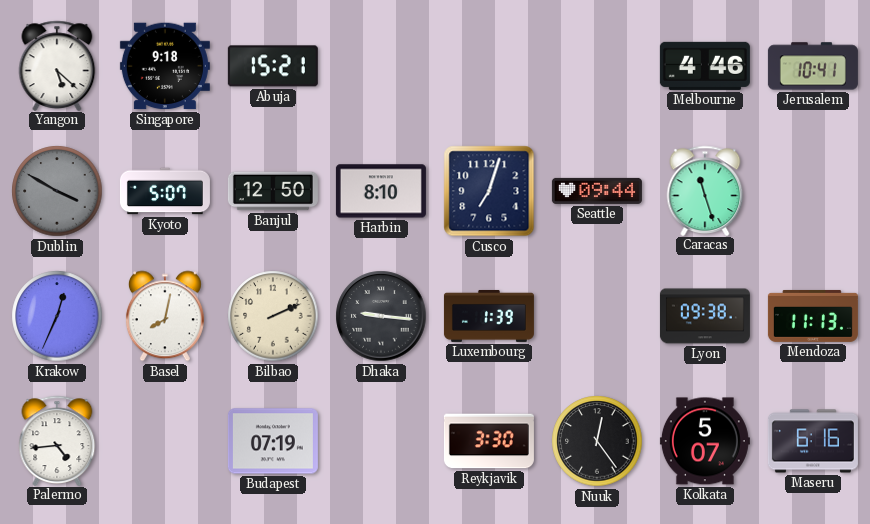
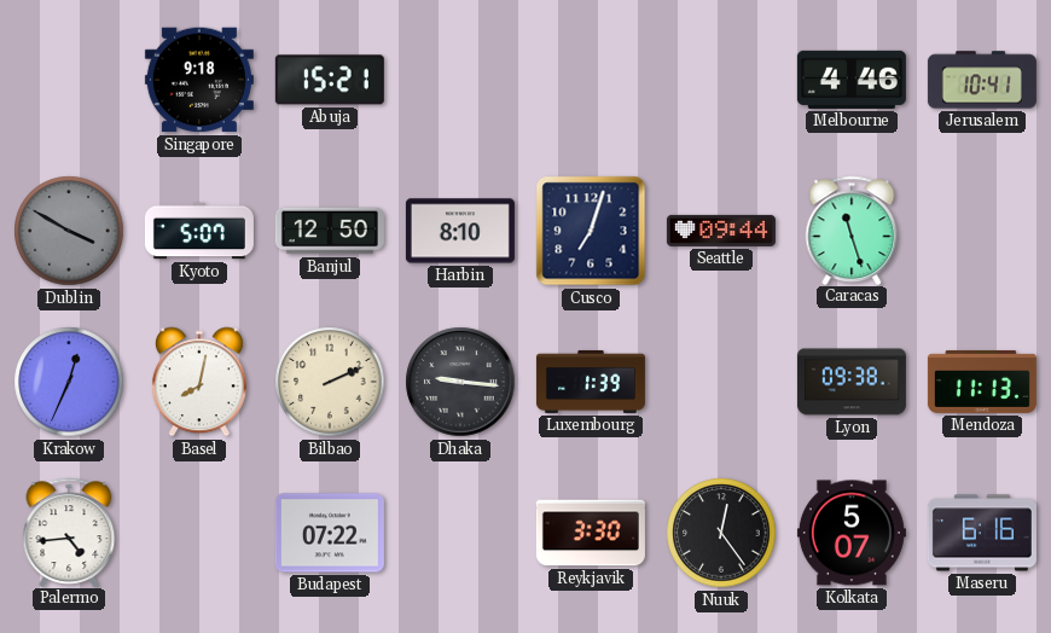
Yangon: 5:22 -> none
Budapest: 07:19 -> 07:22
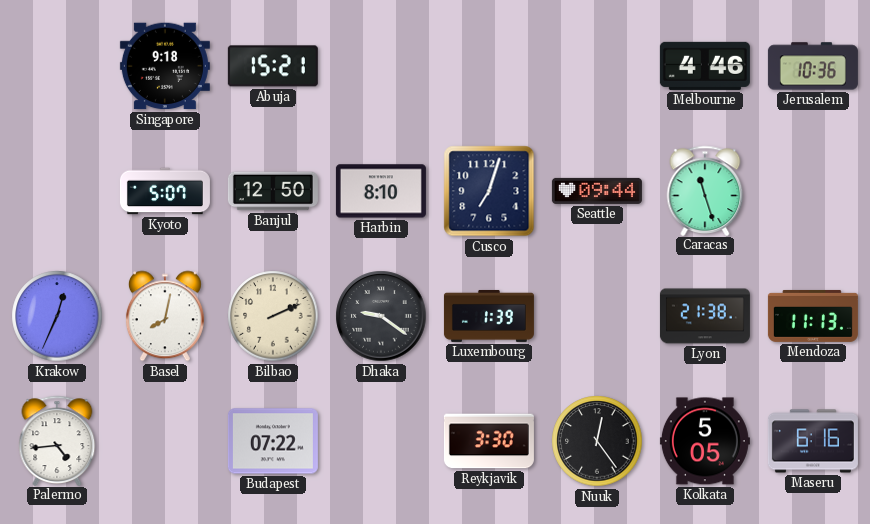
Jerusalem: 10:41 -> 10:36
Dublin: 3:50 -> none
Dhaka: 9:16 -> 9:21
Lyon: 09:38 -> 21:38
Kolkata: 5:07 -> 5:05
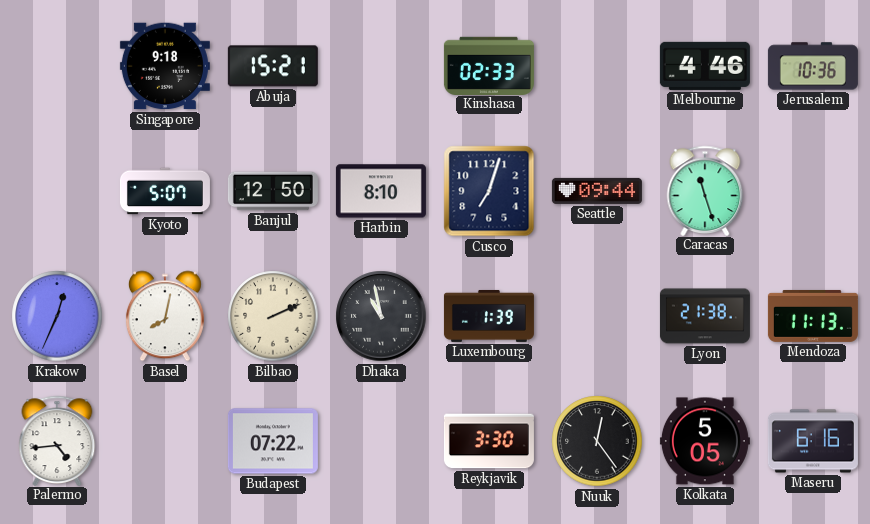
Kinshasa: none -> 02:33
Dhaka: 9:21 -> 10:58
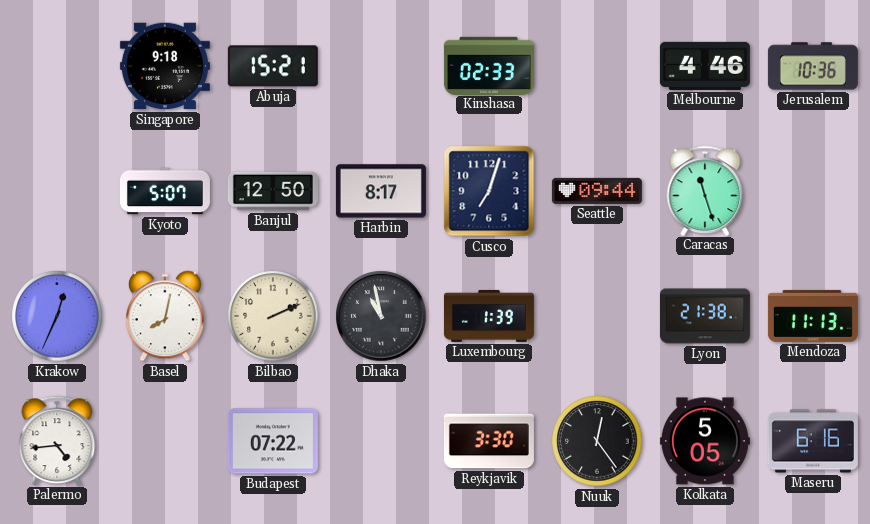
Harbin: 8:10 -> 8:17
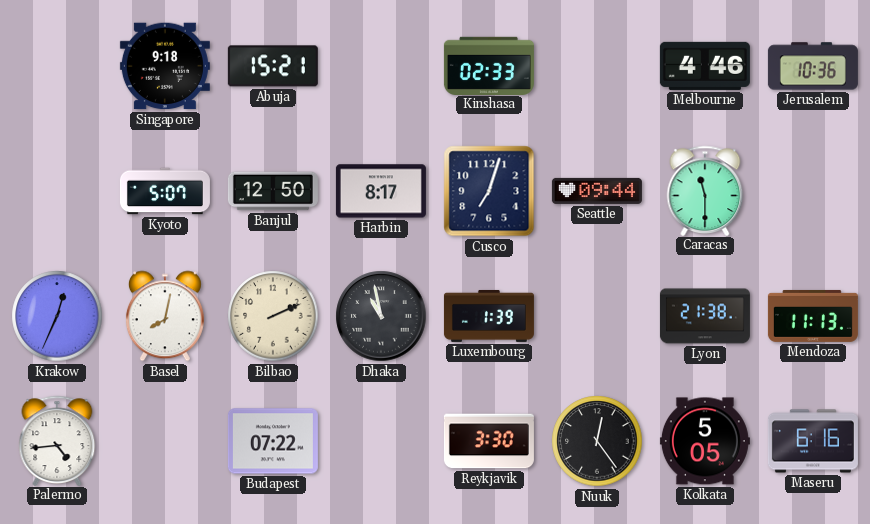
Caracas: 11:27 -> 11:30
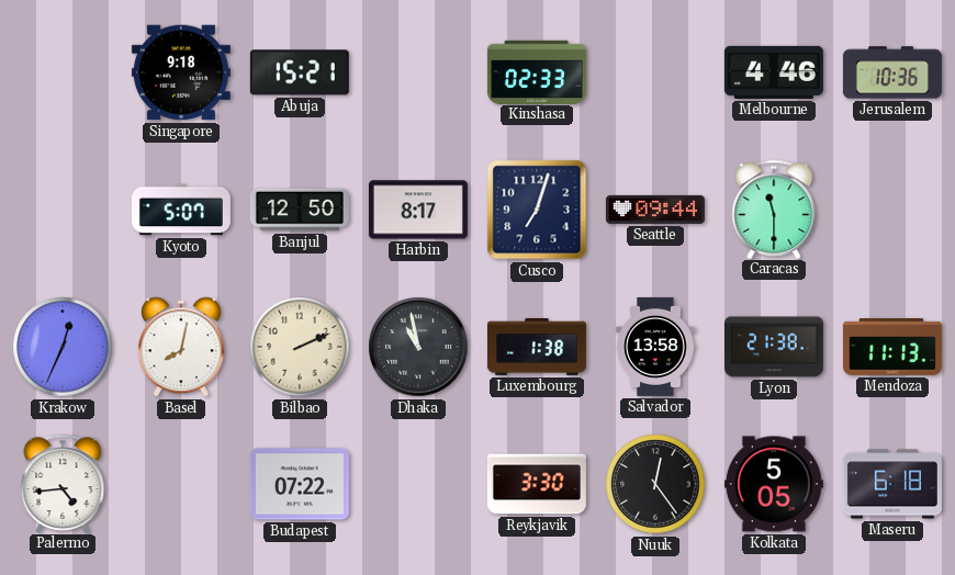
Luxembourg: 1:39 -> 1:38
Salvador: none -> 13:58
Maseru: 6:16 -> 6:18
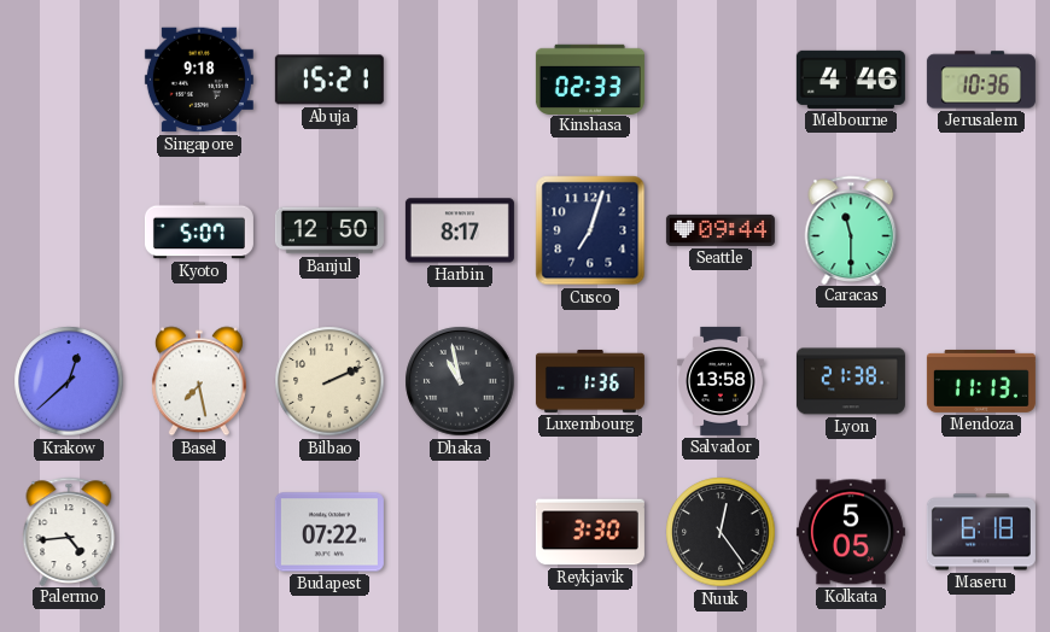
Krakow: 12:34 -> 12:38
Basel: 8:02 -> 7:28
Luxembourg: 1:38 -> 1:36
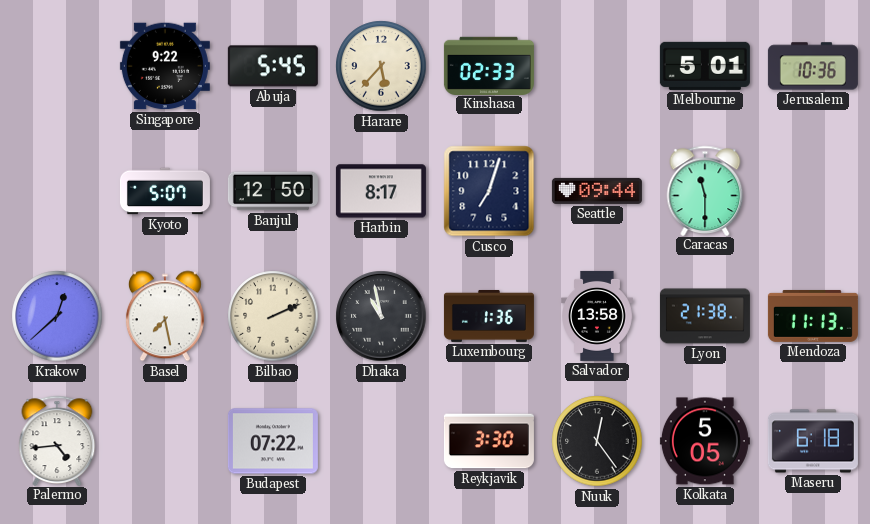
Singapore: 9:18 -> 9:22
Abuja: 15:21 -> 5:45
Harare: none -> 5:37
Melbourne: 4:46 -> 5:01
